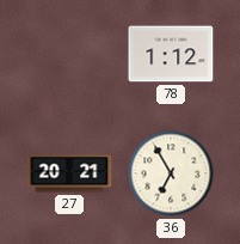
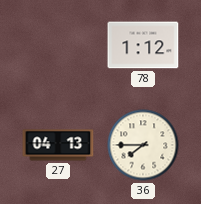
27: 20:21 -> 04:13
36: 6:55 -> 7:45
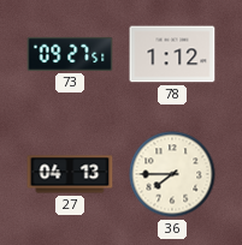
73: none -> 09:27
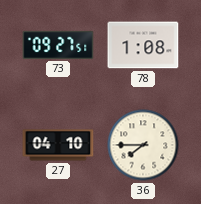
78: 1:12 -> 1:08
27: 04:13 -> 04:10
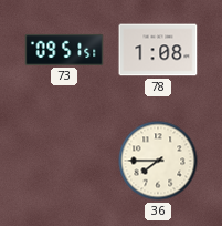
73: 09:27 -> 09:51
27: 04:10 -> none
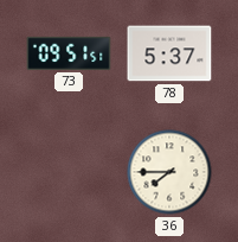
78: 1:08 -> 5:37
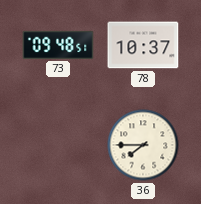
73: 09:51 -> 09:48
78: 5:37 -> 10:37
